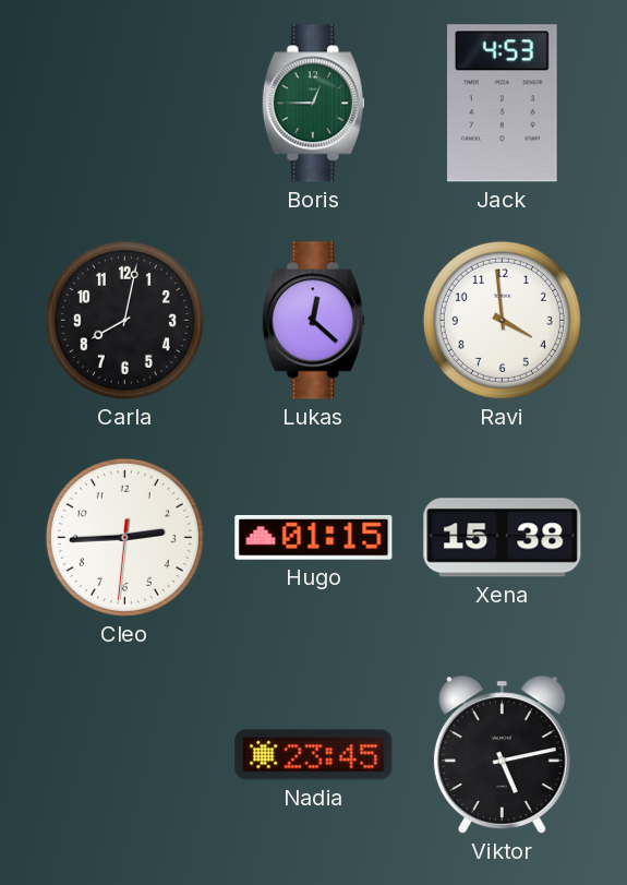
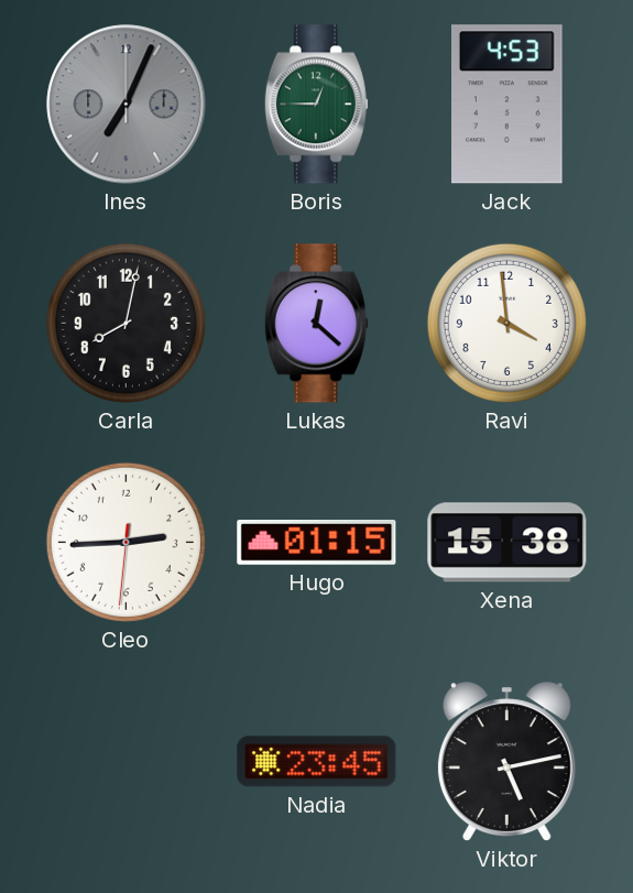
Ines: none -> 7:04
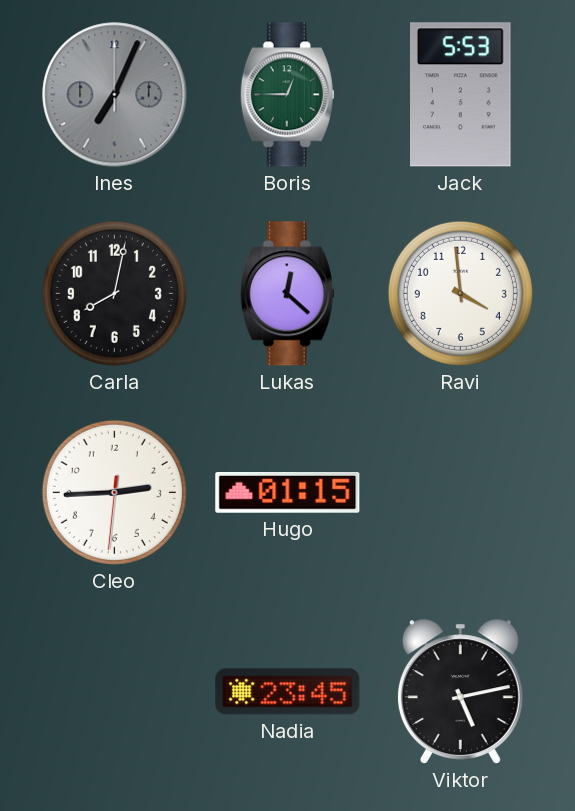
Jack: 4:53 -> 5:53
Xena: 15:38 -> none
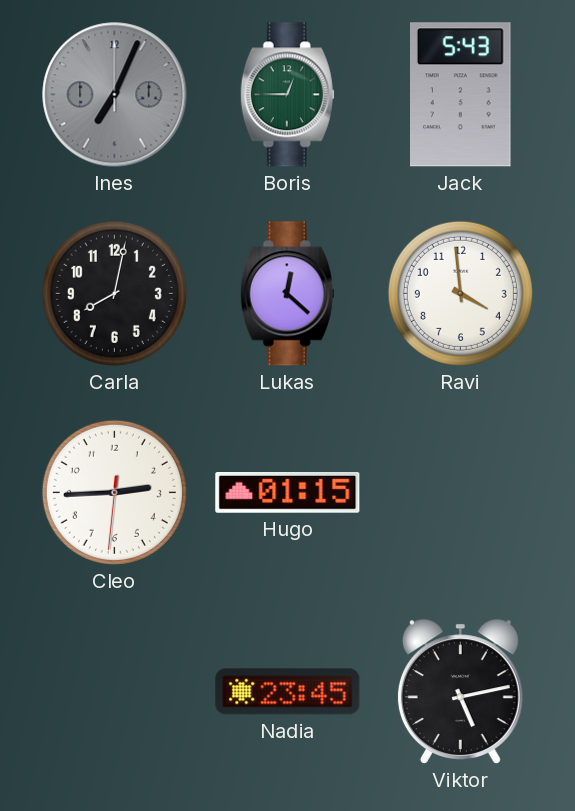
Jack: 5:53 -> 5:43
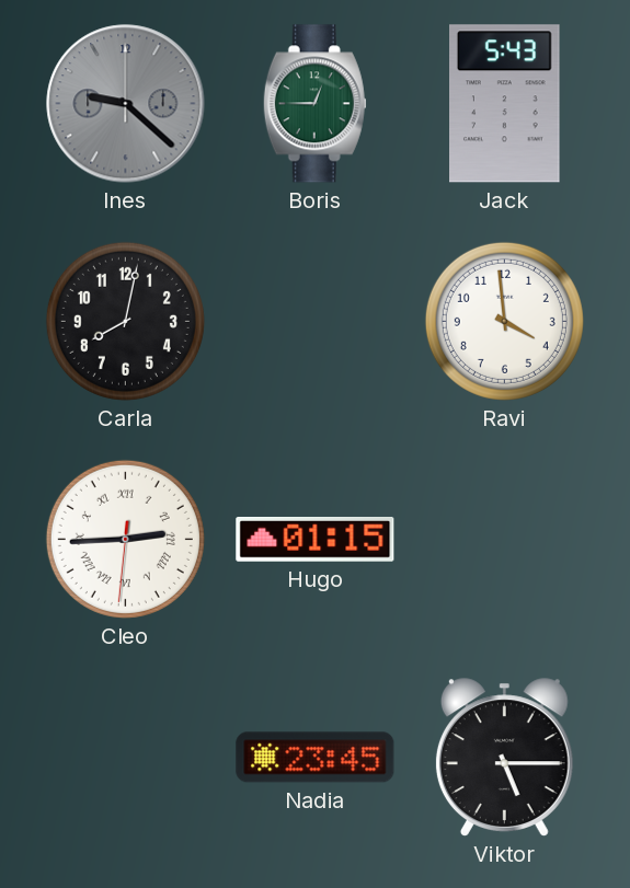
Ines: 7:04 -> 9:22
Lukas: 12:22 -> none
Cleo numerals: Arabic -> Roman
Viktor: 5:13 -> 5:15
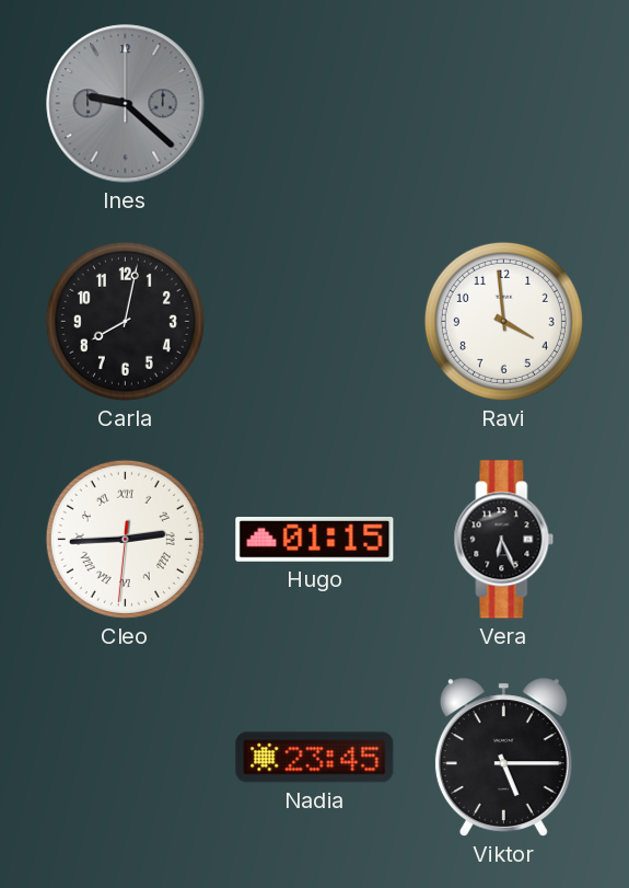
Boris: 12:45 -> none
Jack: 5:43 -> none
Vera: none -> 6:26
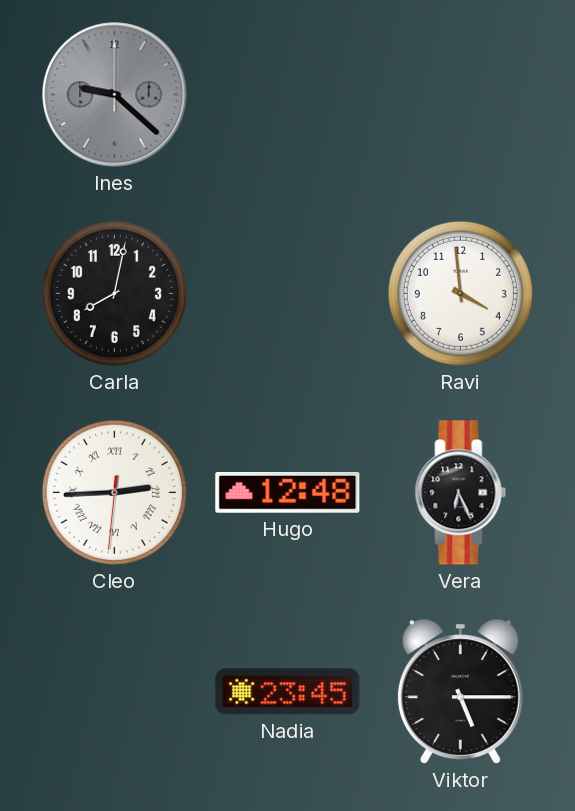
Hugo: 01:15 -> 12:48
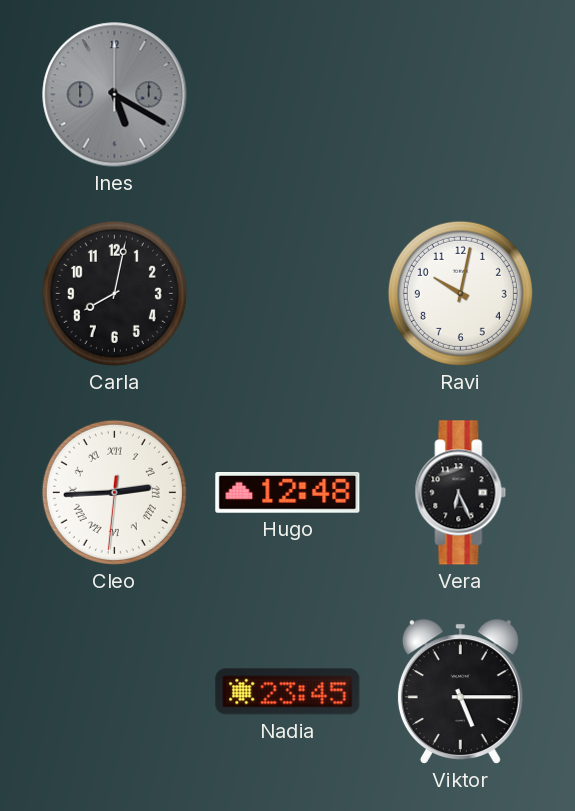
Ines: 9:22 -> 5:20
Ravi: 3:59 -> 10:02
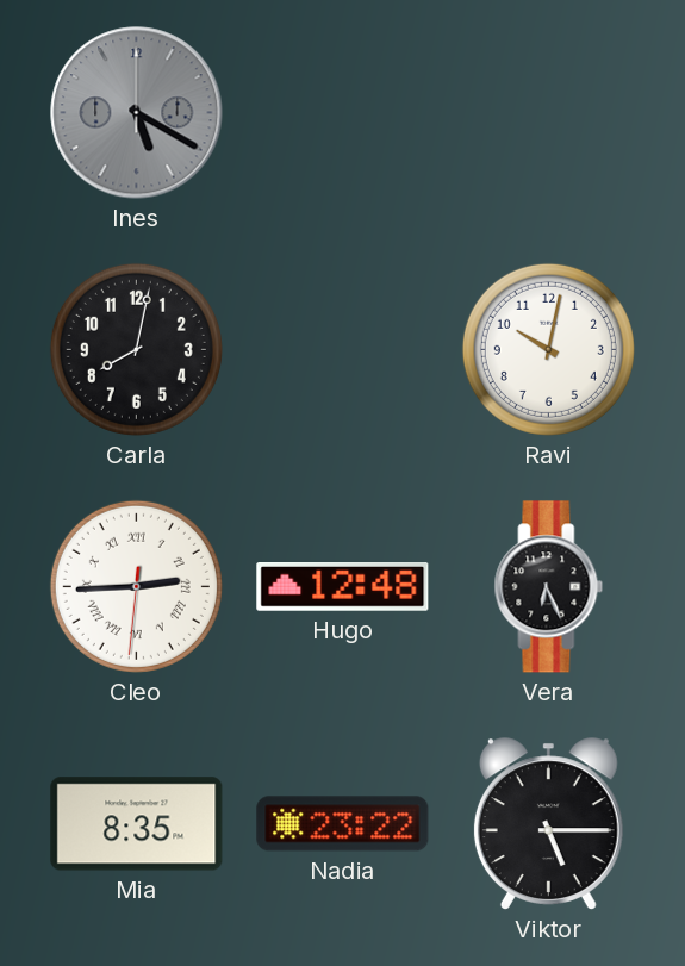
Mia: none -> 8:35
Nadia: 23:45 -> 23:22
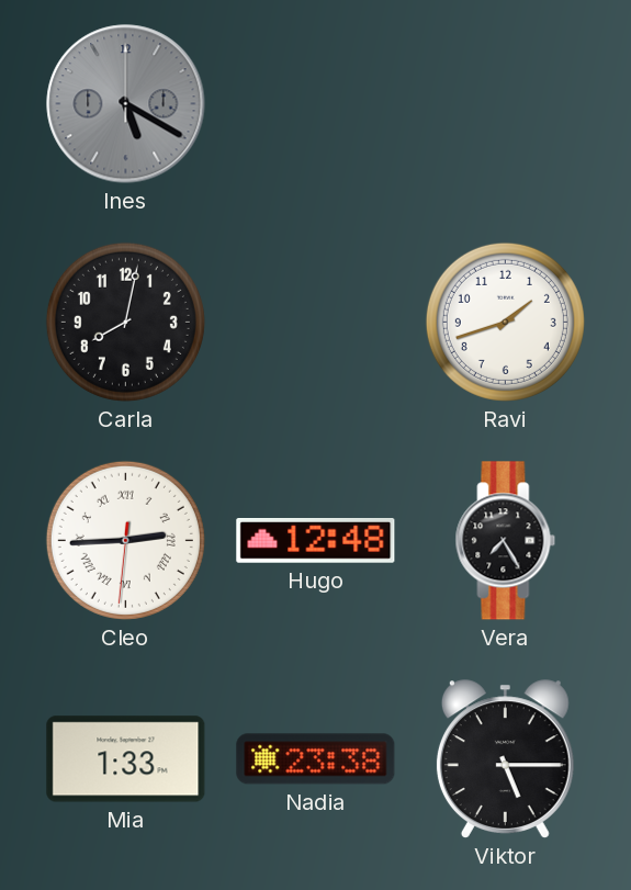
Ravi: 10:02 -> 1:42
Vera: 6:26 -> 7:25
Mia: 8:35 -> 1:33
Nadia: 23:22 -> 23:38
